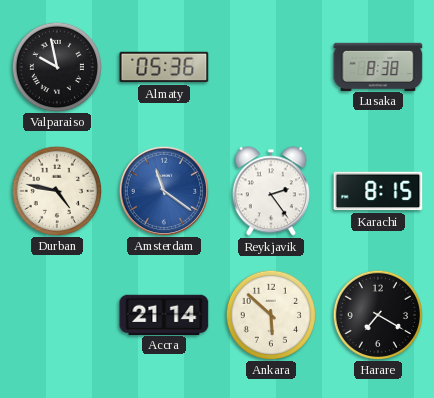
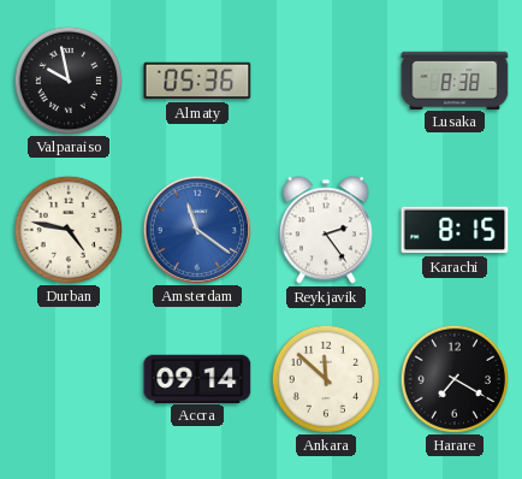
Accra: 21:14 -> 09:14
Ankara: 5:52 -> 11:52
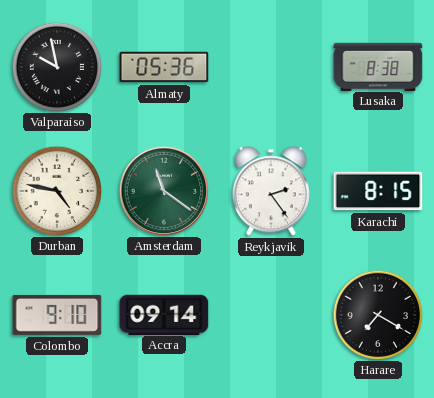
Amsterdam dial: blue -> green
Colombo: none -> 9:10
Ankara: 11:52 -> none
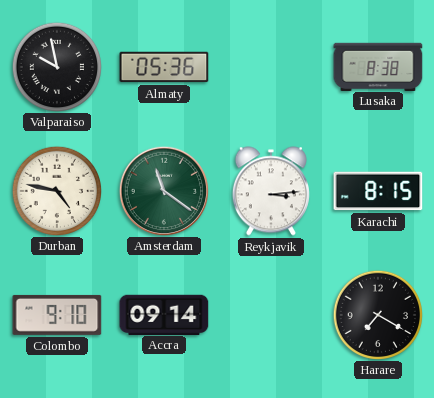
Reykjavik: 2:24 -> 3:14
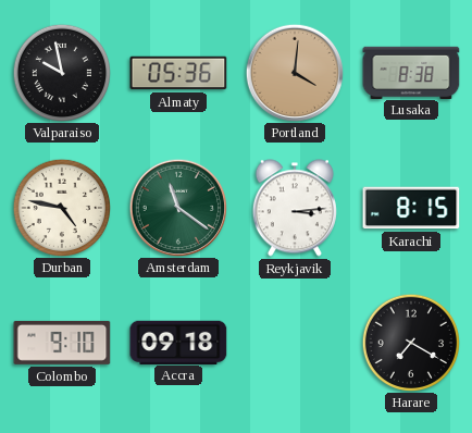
Portland: none -> 4:01
Accra: 09:14 -> 09:18
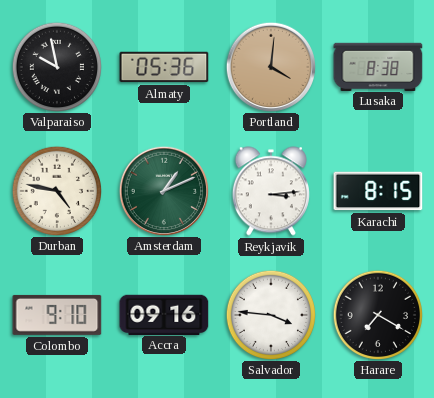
Amsterdam: 11:21 -> 1:11
Accra: 09:18 -> 09:16
Salvador: none -> 3:46
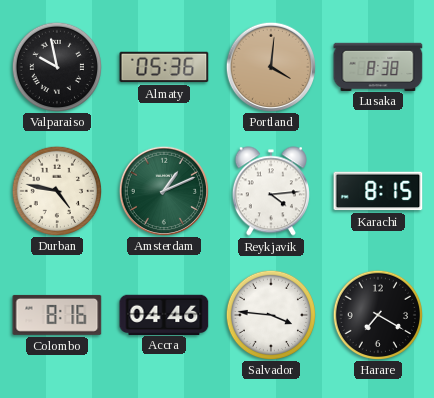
Reykjavik: 3:14 -> 4:14
Colombo: 9:10 -> 8:16
Accra: 09:16 -> 04:46
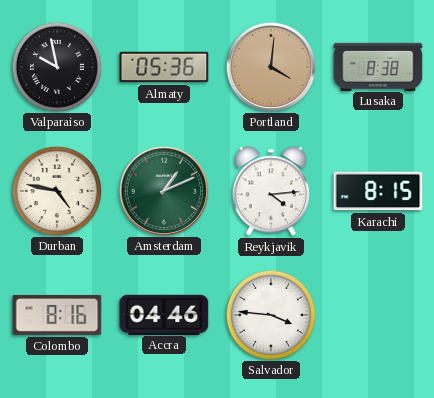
Harare: 7:20 -> none
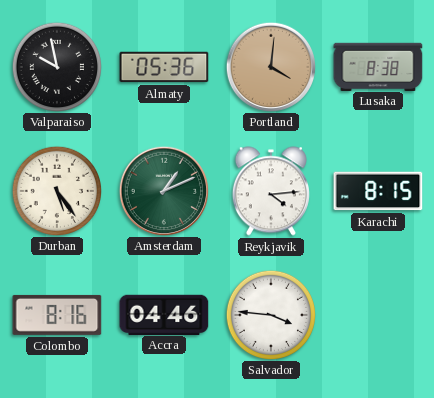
Durban: 4:47 -> 5:24
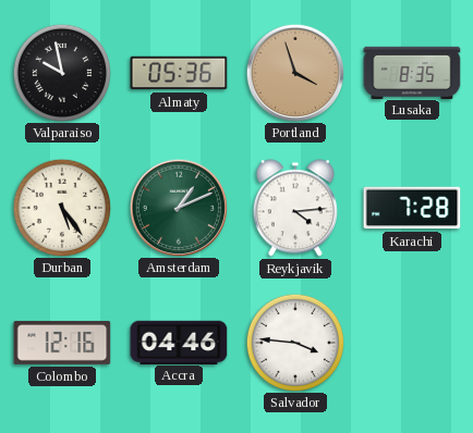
Portland: 4:01 -> 3:57
Lusaka: 8:38 -> 8:35
Karachi: 8:15 -> 7:28
Colombo: 8:16 -> 12:16
